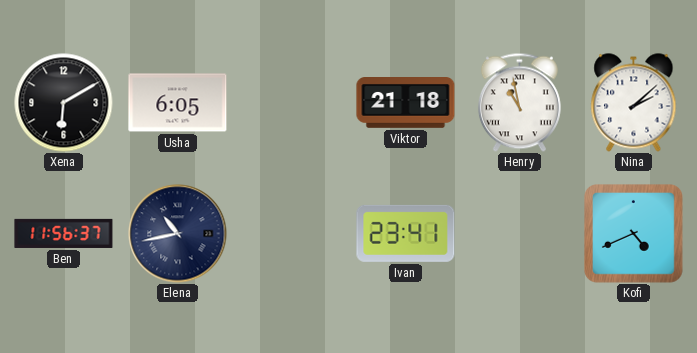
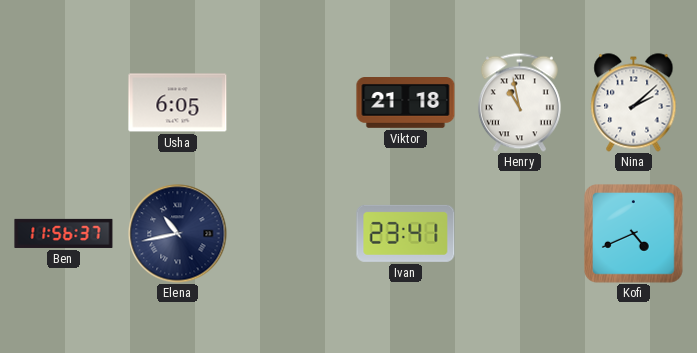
Xena: 6:10 -> none
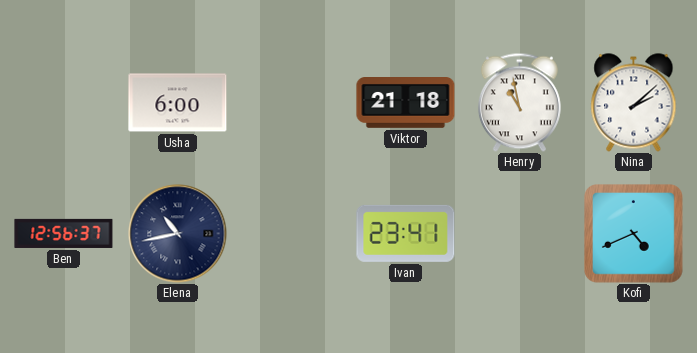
Usha: 6:05 -> 6:00
Ben: 11:56 -> 12:56
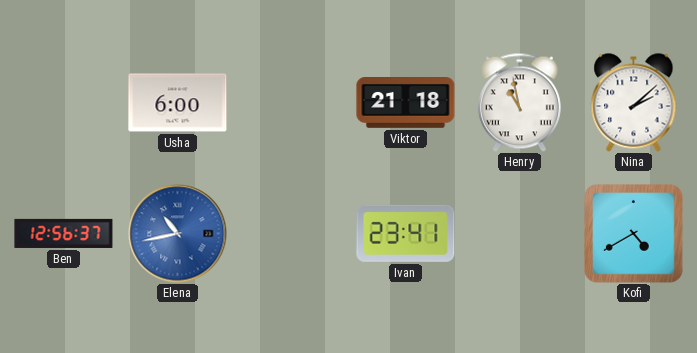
Elena dial: navy -> blue
Kofi: 4:41 -> 4:40
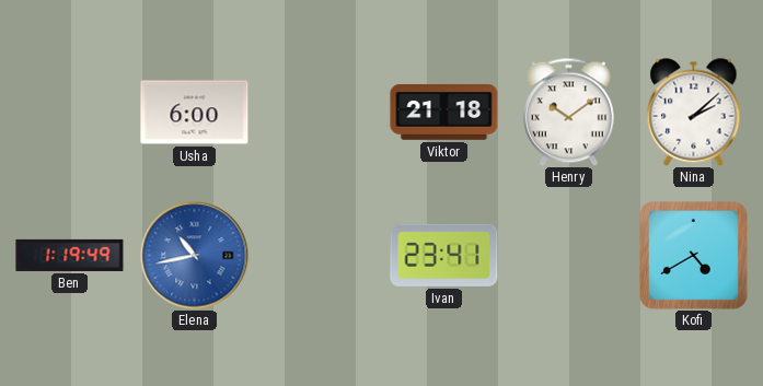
Henry: 10:58 -> 10:09
Ben: 12:56 -> 1:19
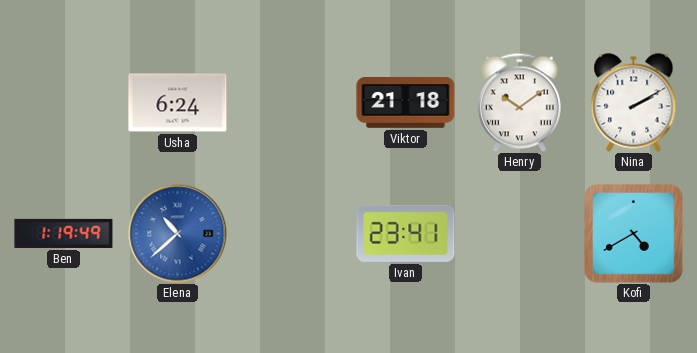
Usha: 6:00 -> 6:24
Nina: 2:08 -> 2:10
Elena: 10:43 -> 10:38
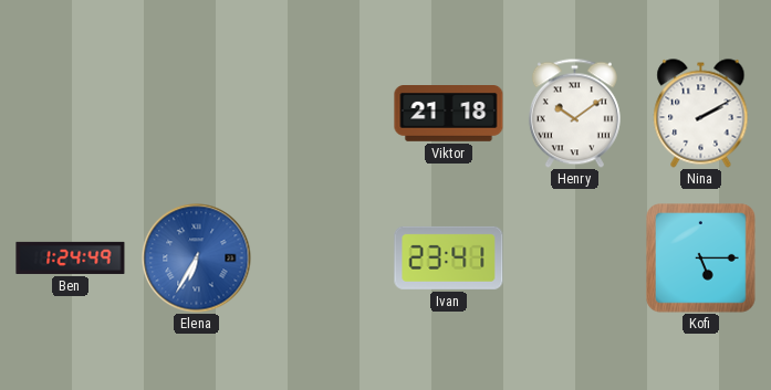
Usha: 6:24 -> none
Ben: 1:19 -> 1:24
Elena: 10:38 -> 6:35
Kofi: 4:40 -> 5:15
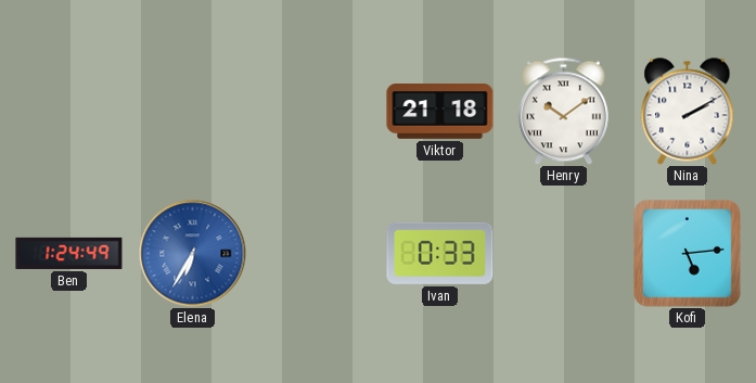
Ivan: 23:41 -> 0:33
Kofi: 5:15 -> 5:14
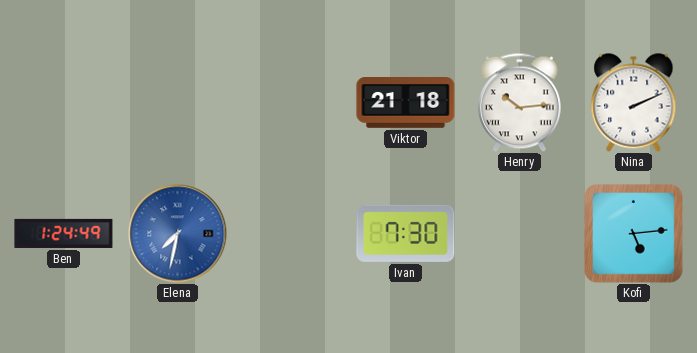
Henry: 10:09 -> 10:14
Nina: 2:10 -> 2:11
Elena: 6:35 -> 7:32
Ivan: 0:33 -> 7:30
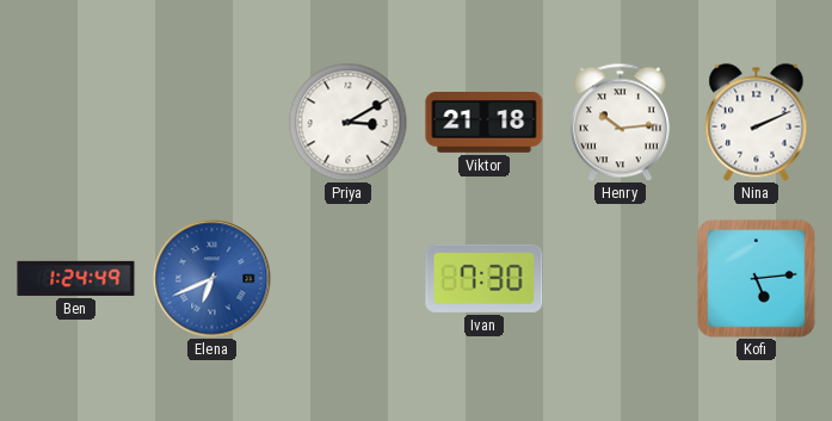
Priya: none -> 3:10
Elena: 7:32 -> 6:41
